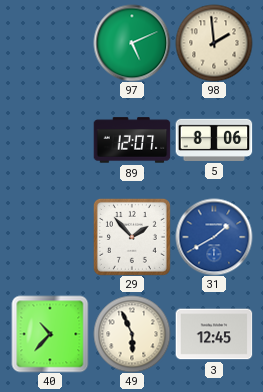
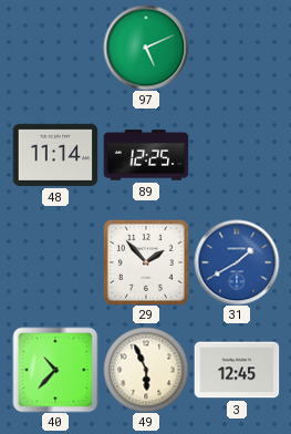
98: 1:59 -> none
48: none -> 11:14
89: 12:07 -> 12:25
5: 8:06 -> none
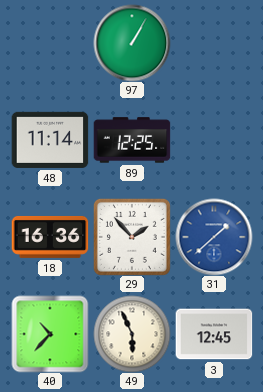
97: 5:11 -> 1:05
18: none -> 16:36
31: 1:40 -> 1:38
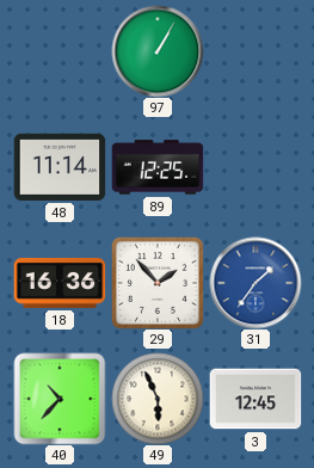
31: 1:38 -> 1:36
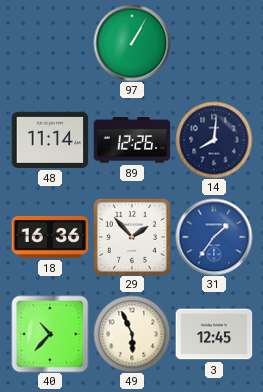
89: 12:25 -> 12:26
14: none -> 8:01
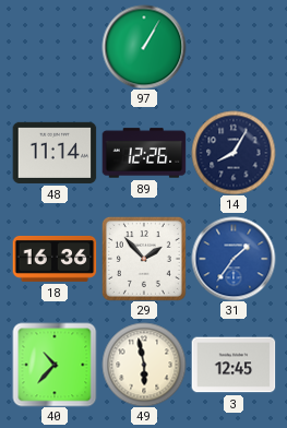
14: 8:01 -> 8:05
49: 5:56 -> 5:58
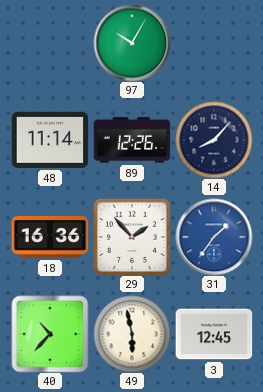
97: 1:05 -> 10:05
14: 8:05 -> 8:07
